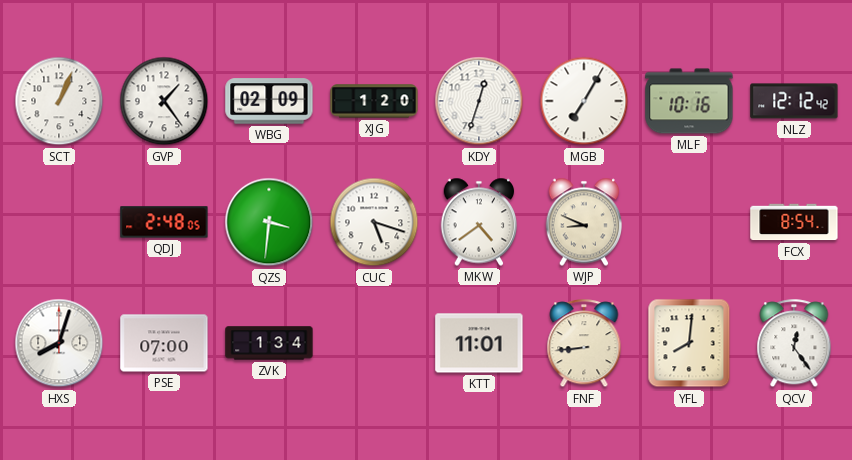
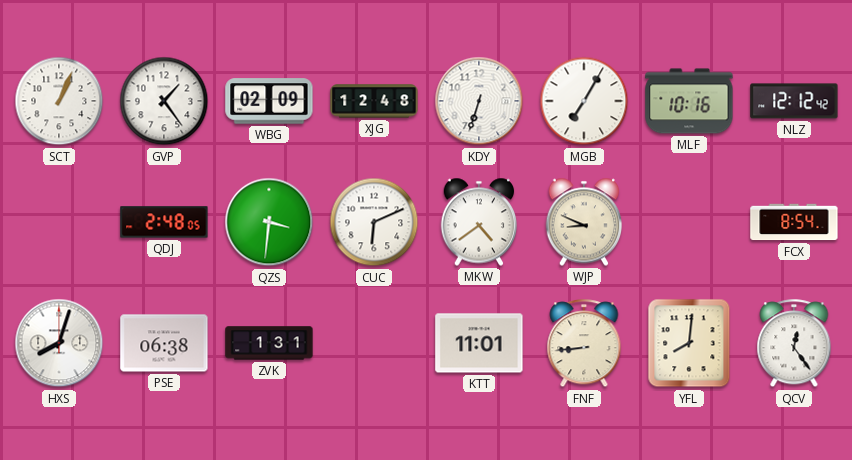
XJG: 1:20 -> 12:48
KDY: 12:33 -> 6:33
CUC: 5:18 -> 6:11
PSE: 07:00 -> 06:38
ZVK: 1:34 -> 1:31
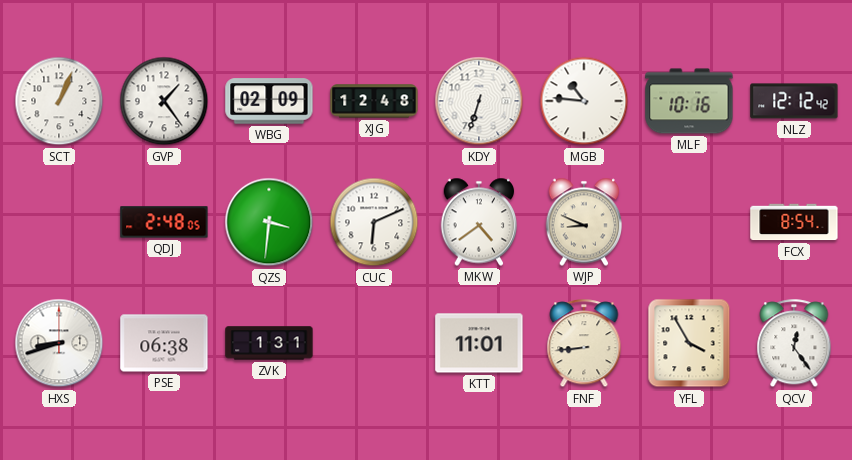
MGB: 7:05 -> 10:46
HXS: 8:03 -> 8:42
YFL: 8:01 -> 3:55
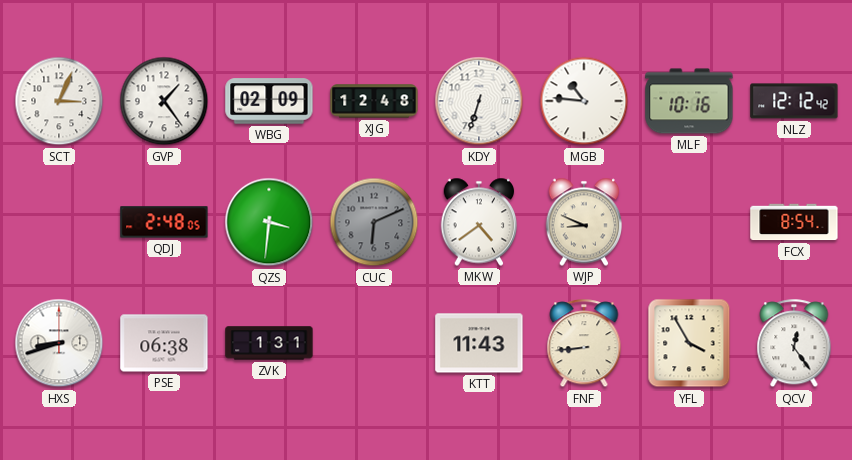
SCT: 1:04 -> 3:04
CUC dial: white -> grey
KTT: 11:01 -> 11:43
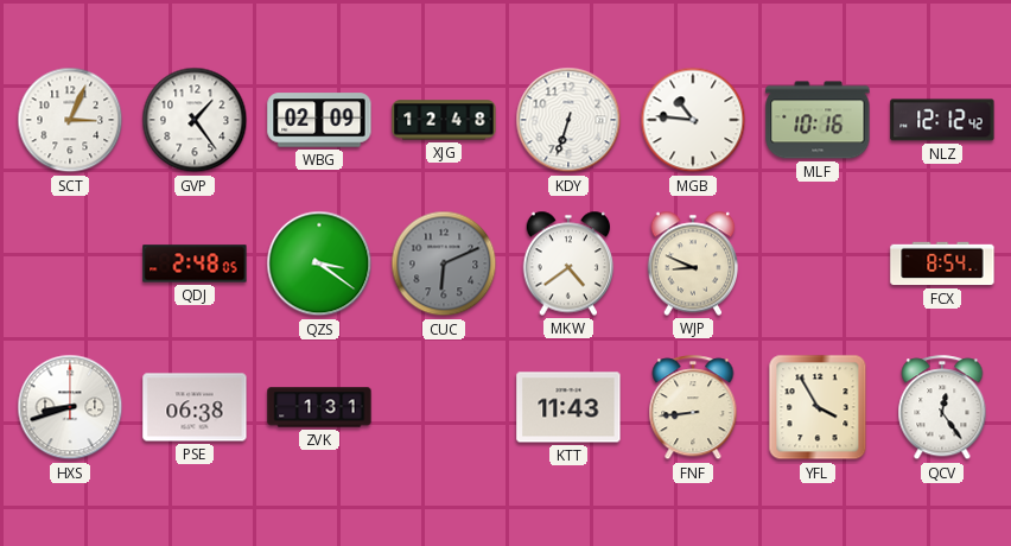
QZS: 3:31 -> 3:21
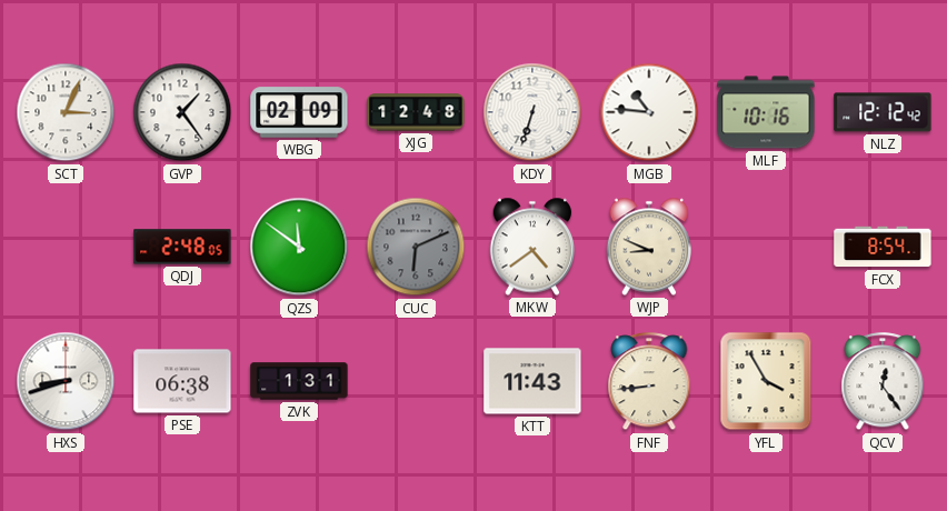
QZS: 3:21 -> 11:51
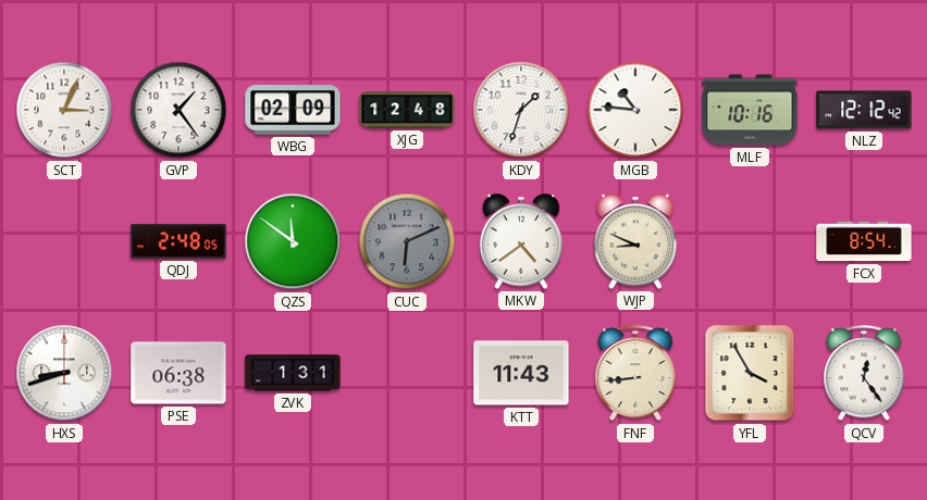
KDY: 6:33 -> 1:33
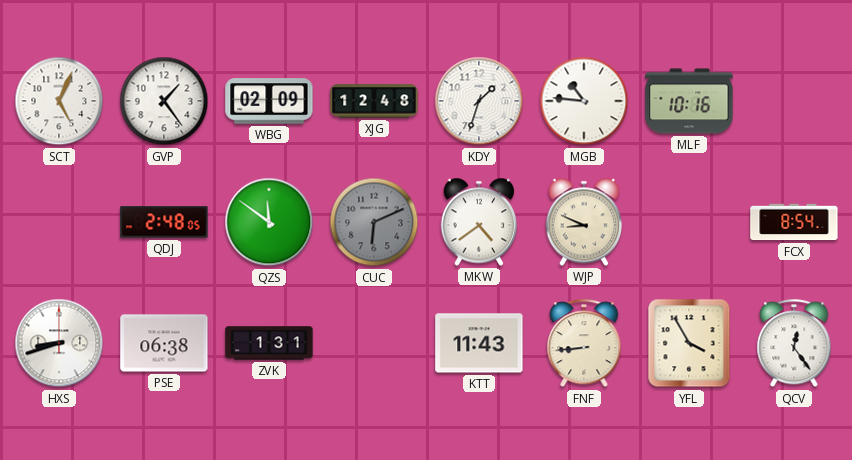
SCT: 3:04 -> 5:04
NLZ: 12:12 -> none
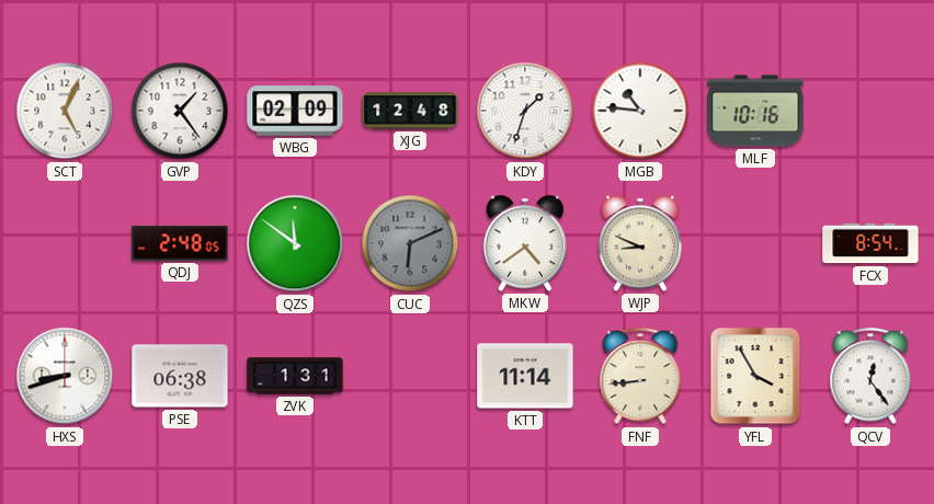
KTT: 11:43 -> 11:14
